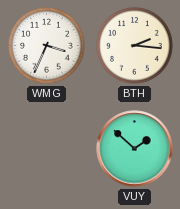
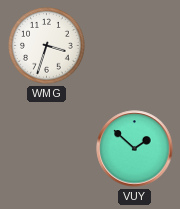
WMG: 3:34 -> 3:33
BTH: 2:16 -> none
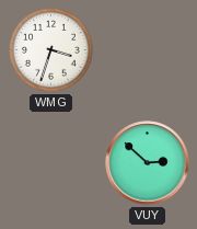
VUY: 1:52 -> 2:52
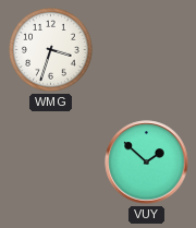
VUY: 2:52 -> 1:52
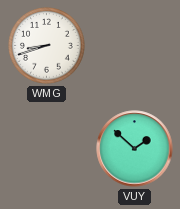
WMG: 3:33 -> 8:42
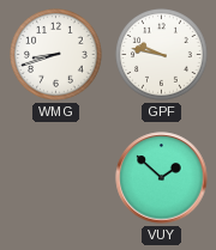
GPF: none -> 9:47
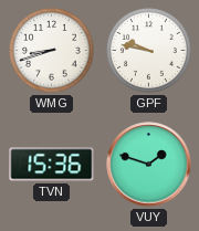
TVN: none -> 15:36
VUY: 1:52 -> 1:48
